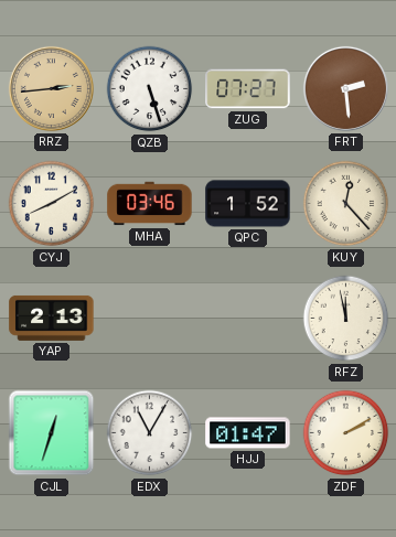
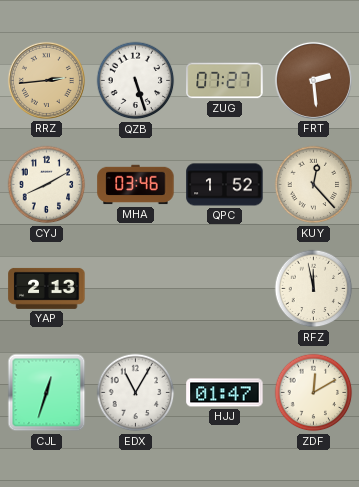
ZDF: 2:10 -> 12:10
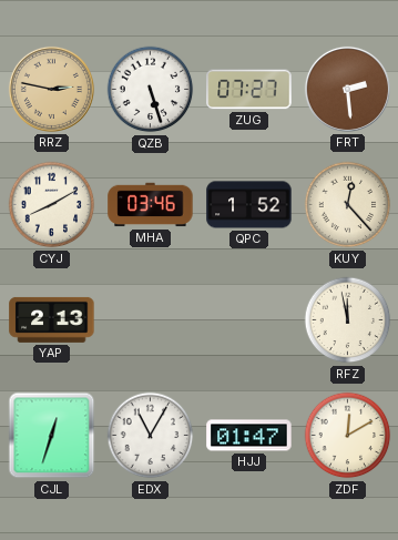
RRZ: 2:44 -> 2:47
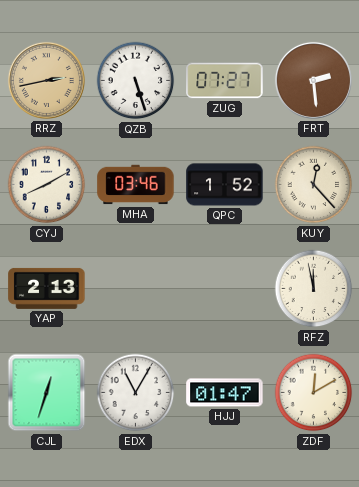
RRZ: 2:47 -> 2:43
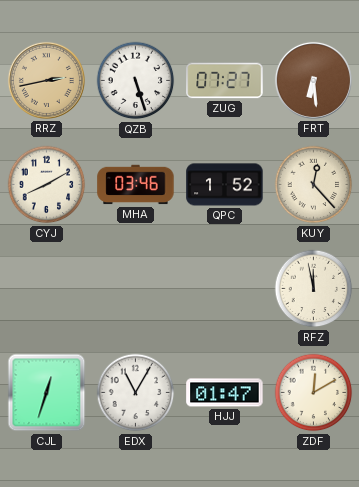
FRT: 2:29 -> 6:29
YAP: 2:13 -> none
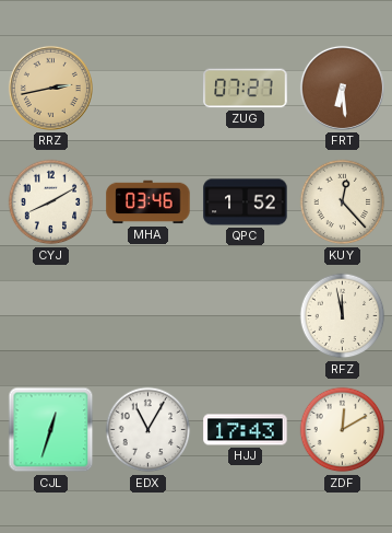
QZB: 5:27 -> none
HJJ: 01:47 -> 17:43
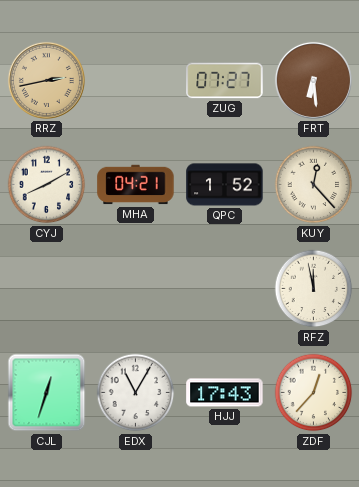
MHA: 03:46 -> 04:21
ZDF: 12:10 -> 12:37
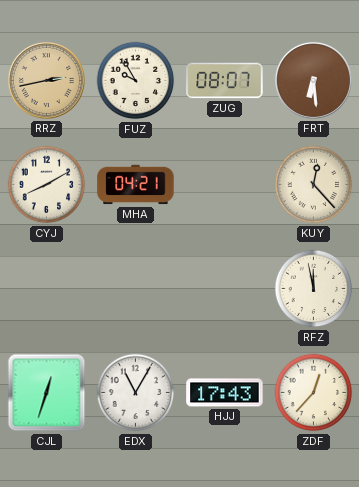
FUZ: none -> 9:55
ZUG: 07:27 -> 08:07
QPC: 1:52 -> none
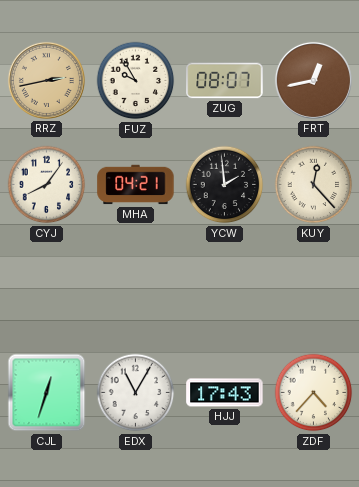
FRT: 6:29 -> 12:43
CYJ: 8:10 -> 8:06
YCW: none -> 1:59
RFZ: 11:58 -> none
ZDF: 12:37 -> 4:37
